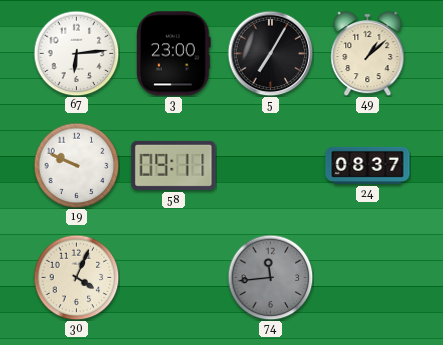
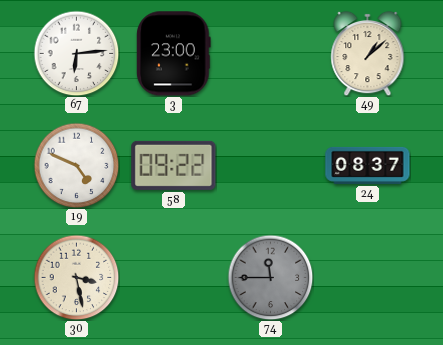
5: 7:05 -> none
19: 9:49 -> 4:49
58: 09:11 -> 09:22
30: 4:04 -> 3:28
74: 11:44 -> 11:45
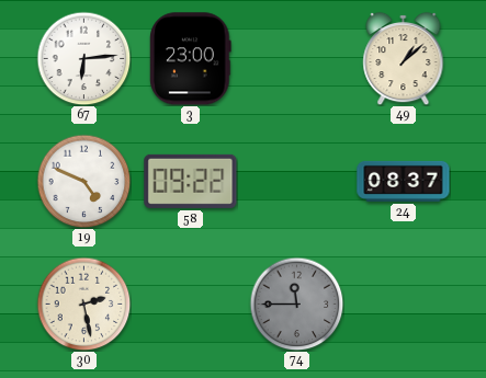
30: 3:28 -> 2:28
